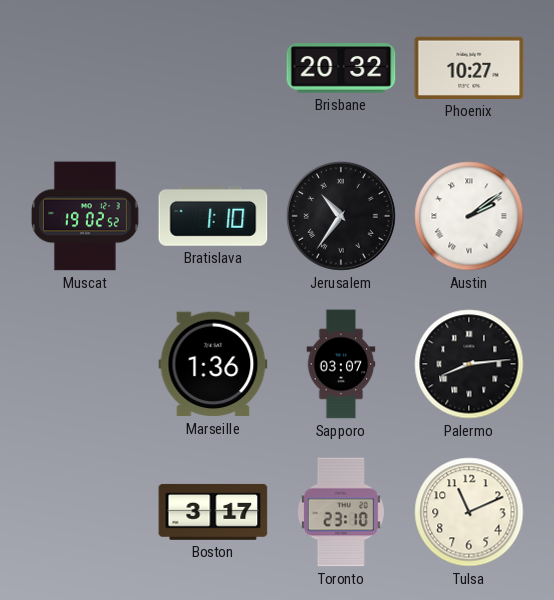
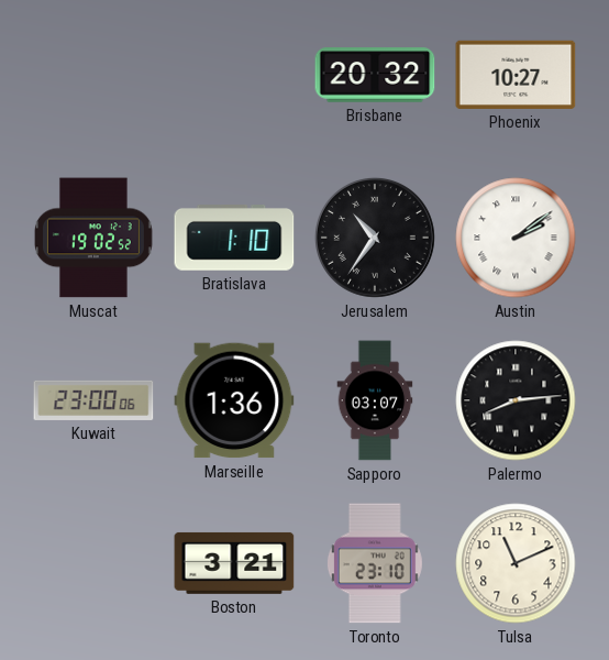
Kuwait: none -> 23:00
Boston: 3:17 -> 3:21
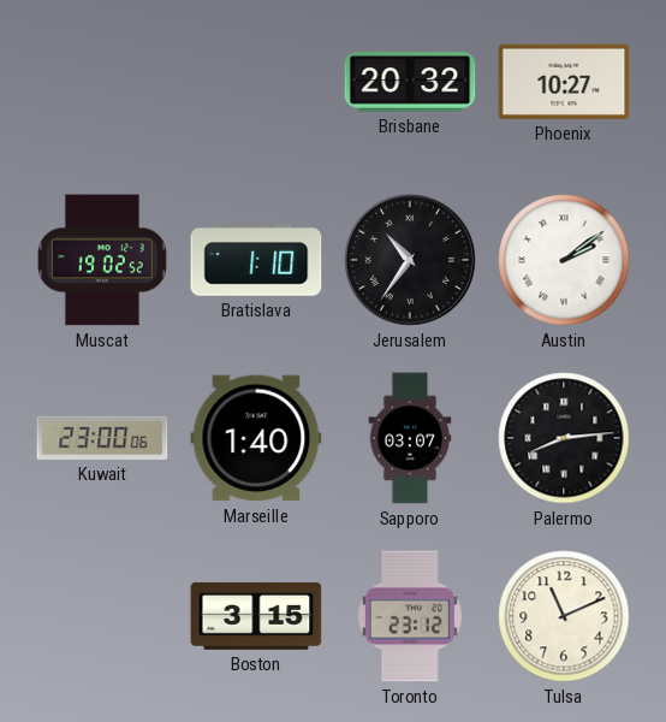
Marseille: 1:36 -> 1:40
Boston: 3:21 -> 3:15
Toronto: 23:10 -> 23:12
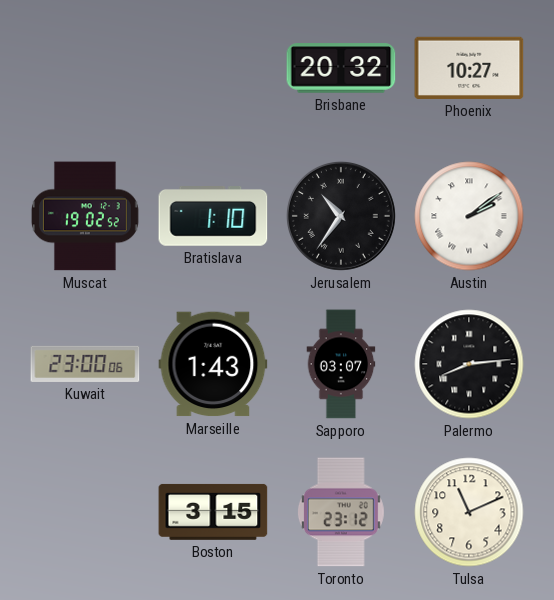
Marseille: 1:40 -> 1:43
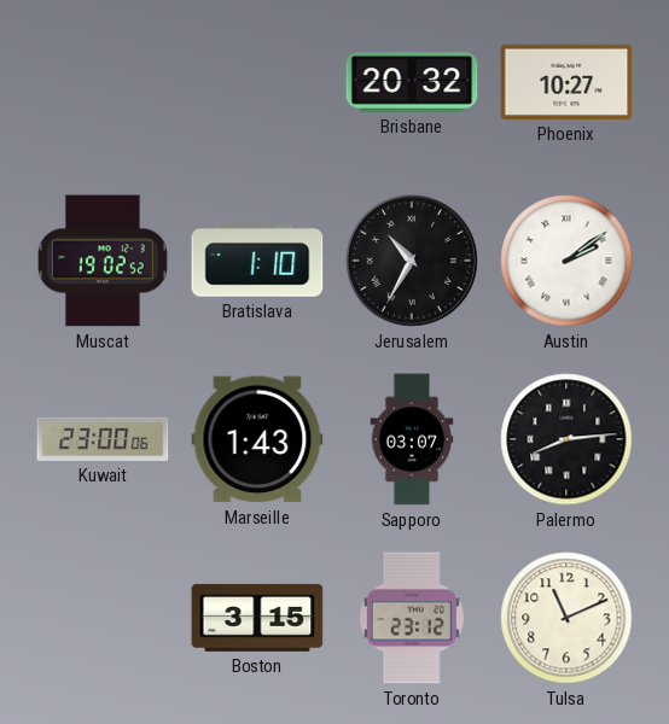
Jerusalem: 10:36 -> 10:35
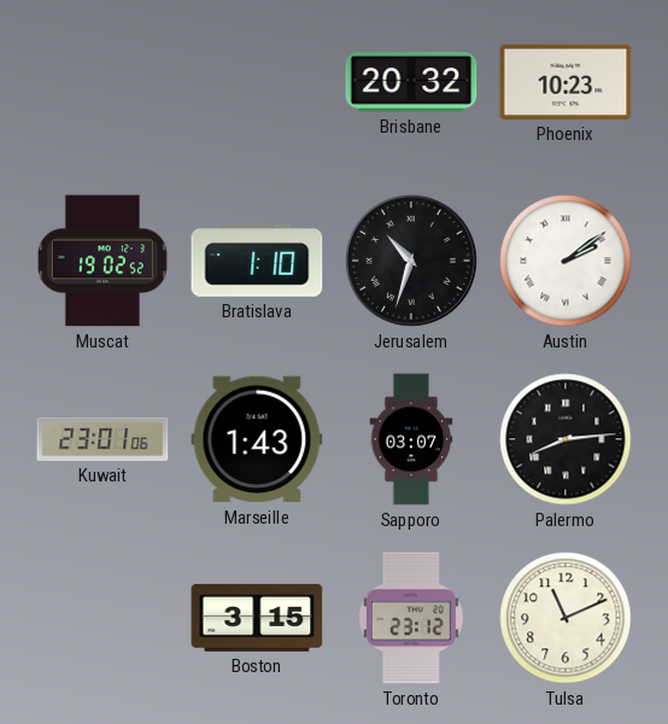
Phoenix: 10:27 -> 10:23
Jerusalem: 10:35 -> 10:33
Kuwait: 23:00 -> 23:01
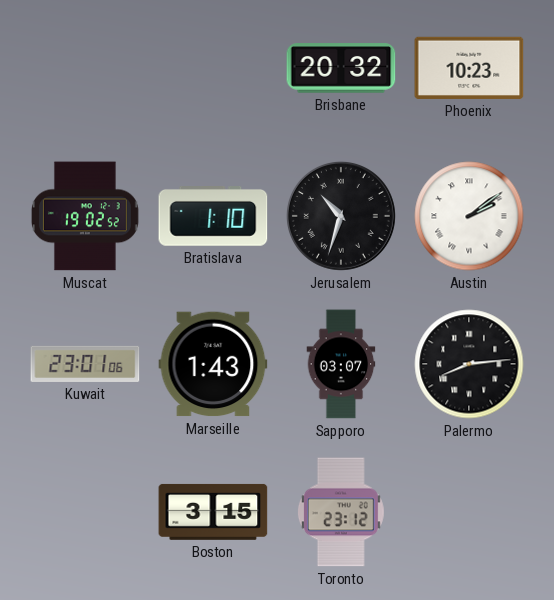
Tulsa: 11:11 -> none
